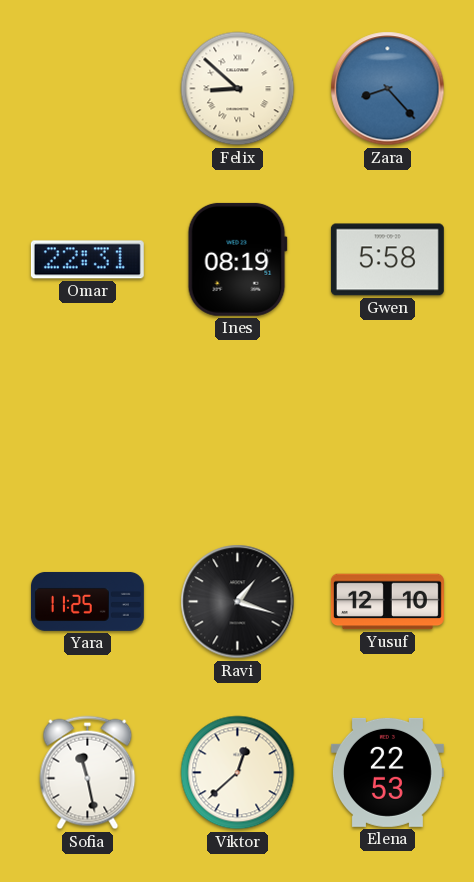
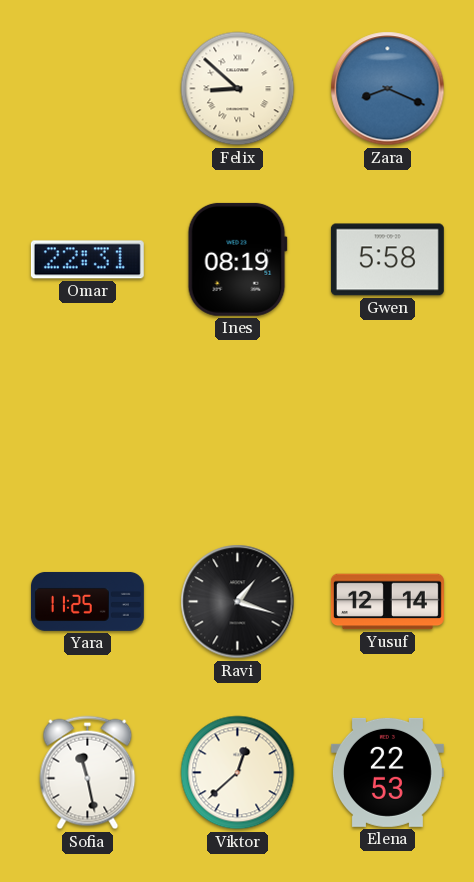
Zara: 8:23 -> 8:19
Yusuf: 12:10 -> 12:14
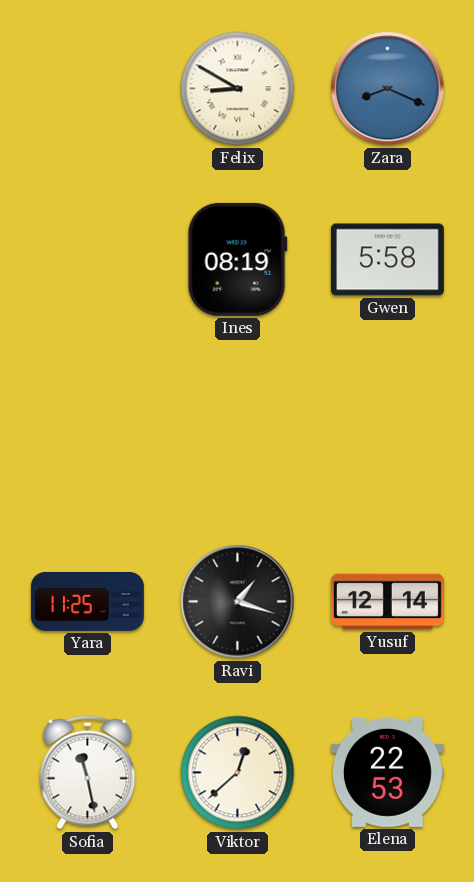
Felix: 8:52 -> 8:50
Omar: 22:31 -> none
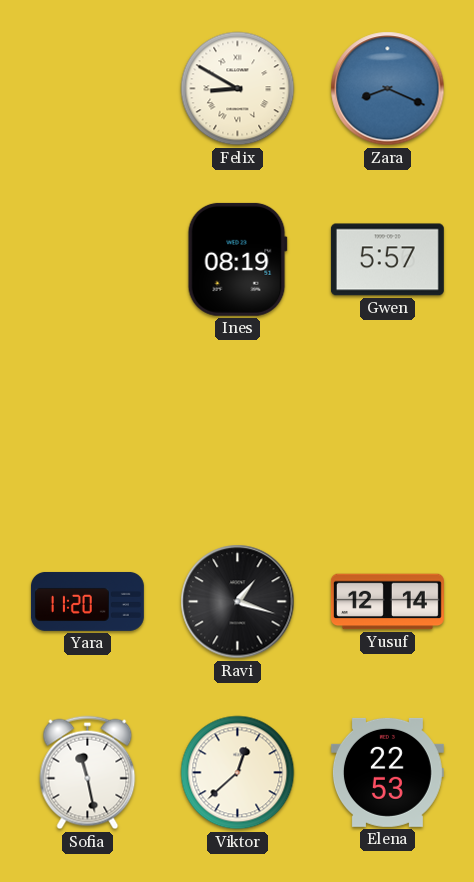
Gwen: 5:58 -> 5:57
Yara: 11:25 -> 11:20
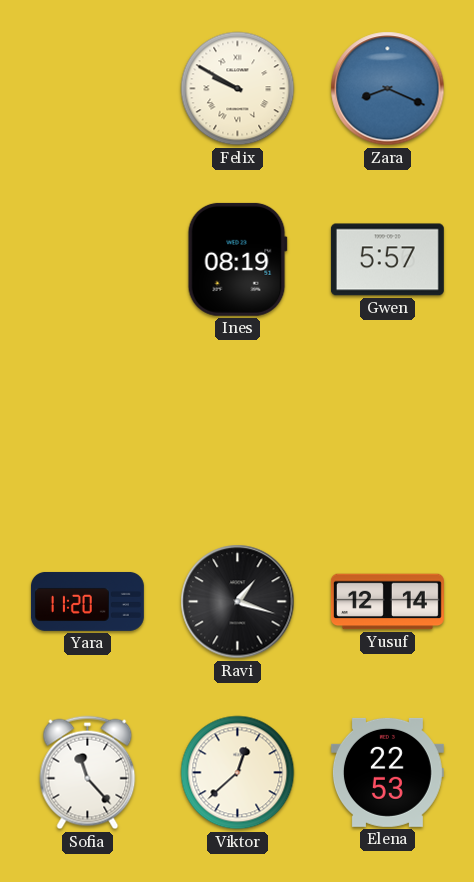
Felix: 8:50 -> 9:50
Sofia: 11:28 -> 11:23
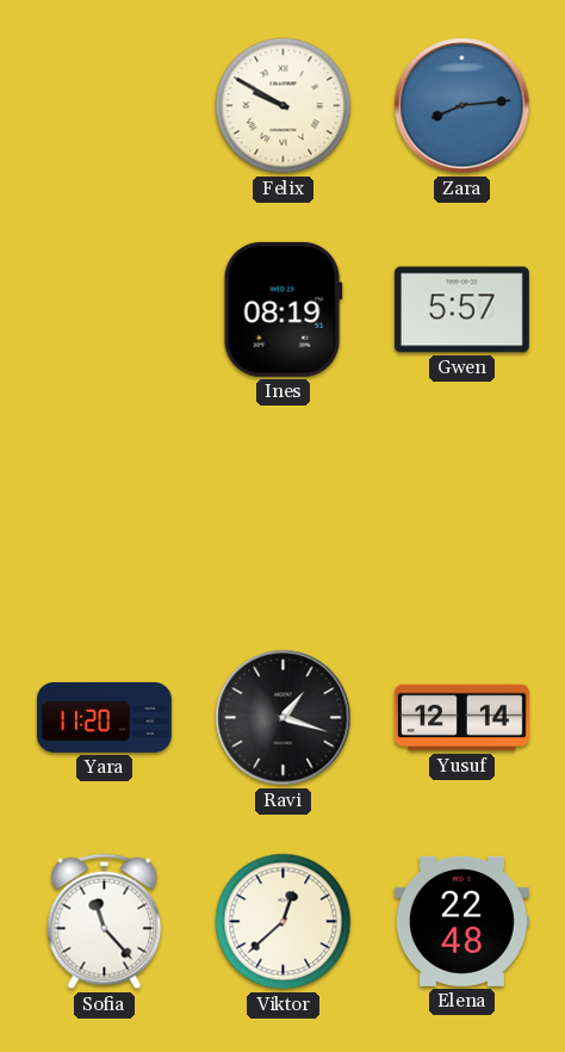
Zara: 8:19 -> 8:14
Elena: 22:53 -> 22:48
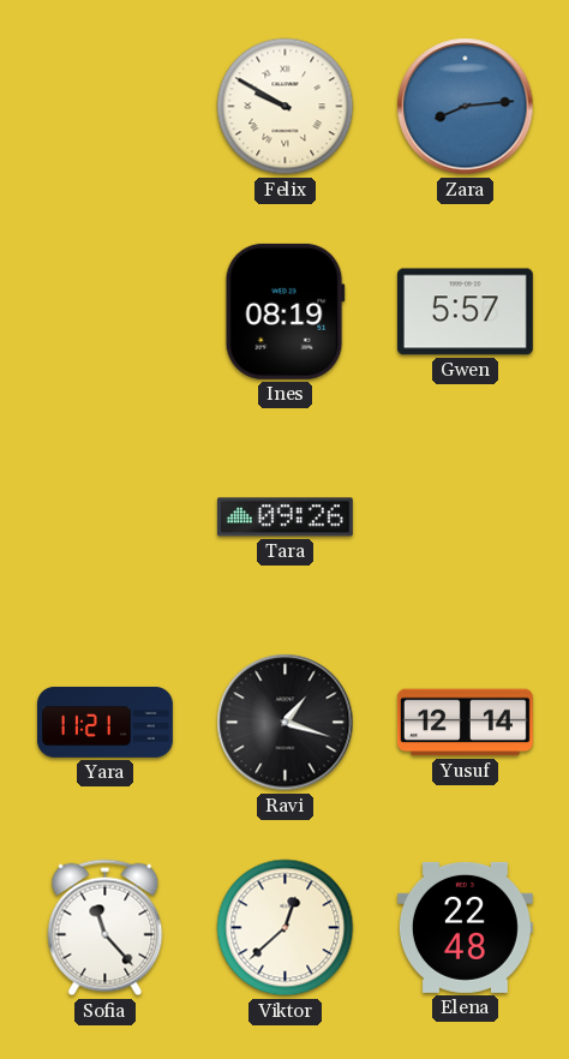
Tara: none -> 09:26
Yara: 11:20 -> 11:21
